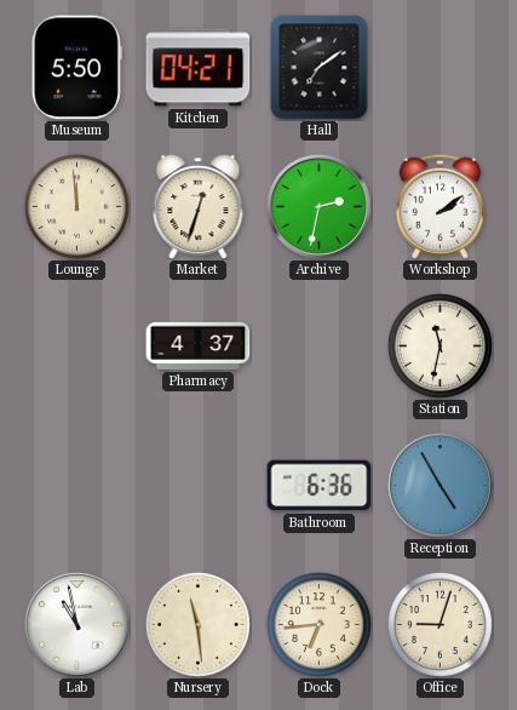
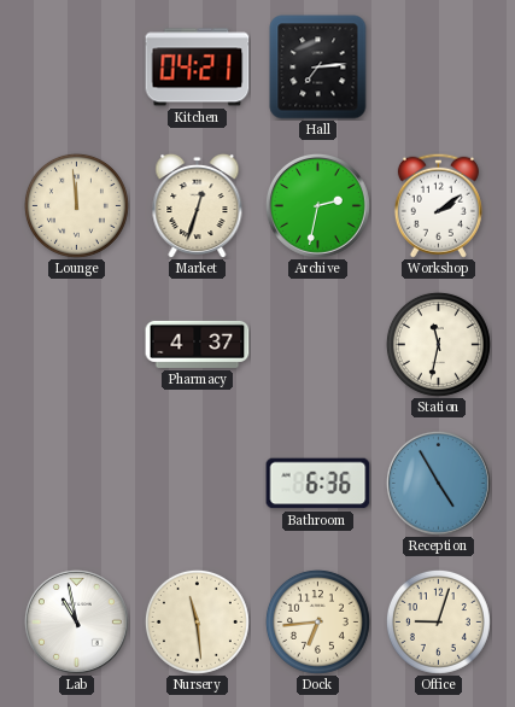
Museum: 5:50 -> none
Hall: 7:09 -> 7:14
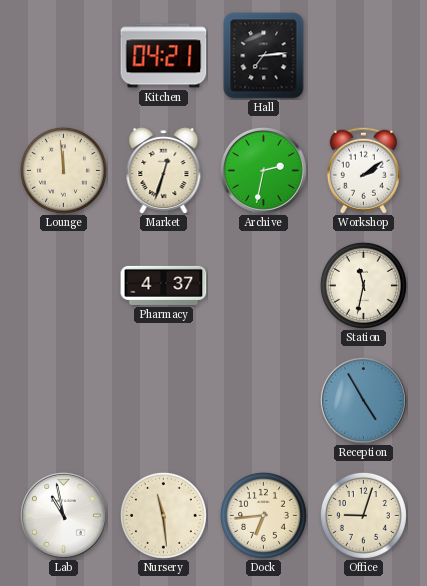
Bathroom: 6:36 -> none
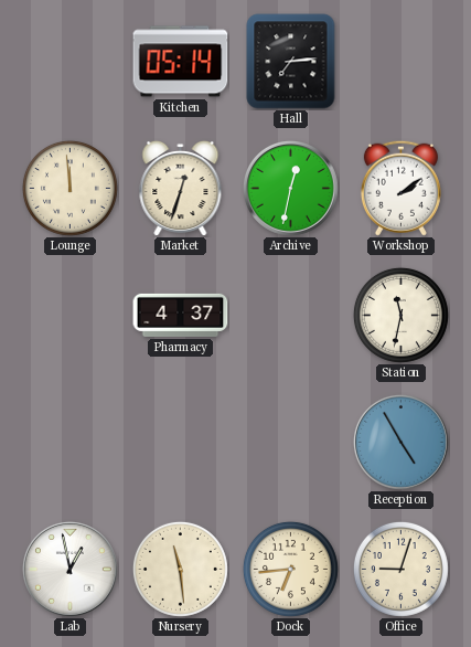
Kitchen: 04:21 -> 05:14
Archive: 2:32 -> 12:32
Lab: 10:58 -> 12:58
